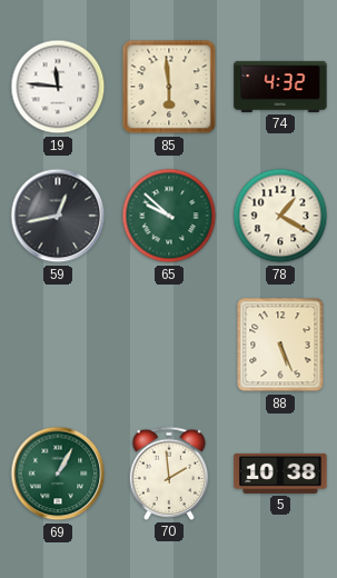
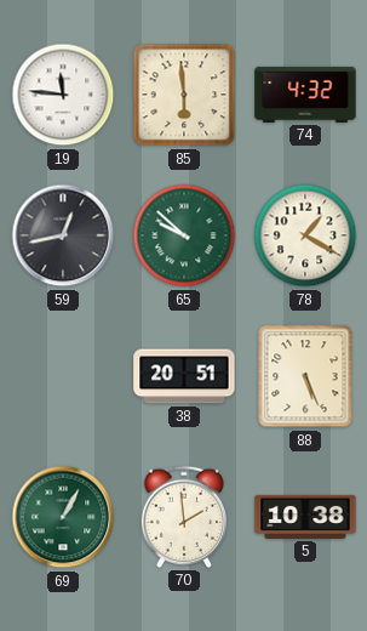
38: none -> 20:51
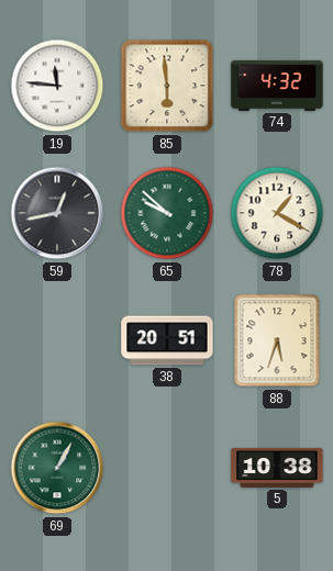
88: 5:26 -> 5:33
70: 1:59 -> none
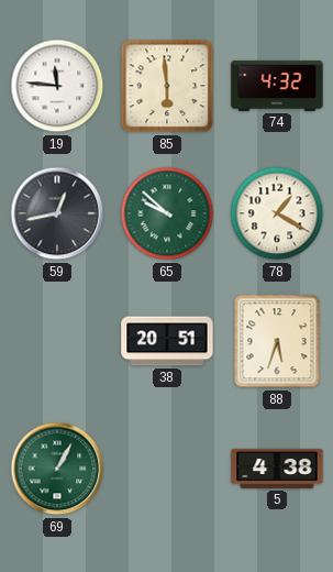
5: 10:38 -> 4:38
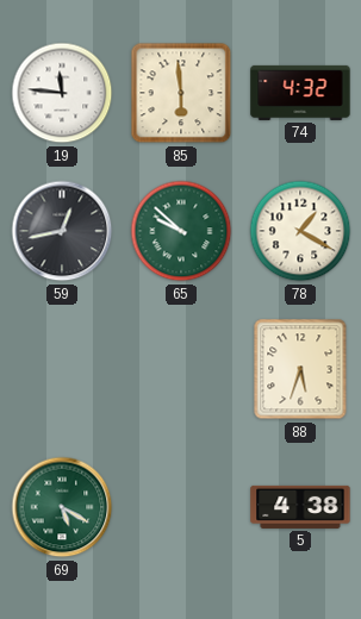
38: 20:51 -> none
69: 1:05 -> 5:20
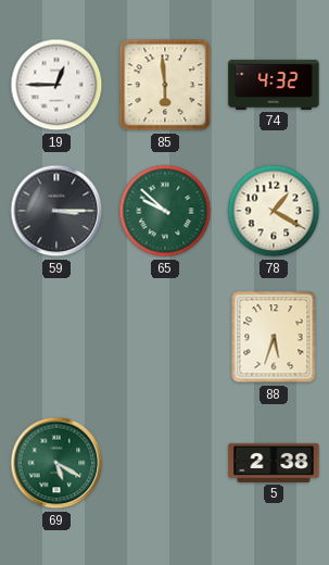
19: 11:46 -> 12:45
59: 12:43 -> 3:15
5: 4:38 -> 2:38
